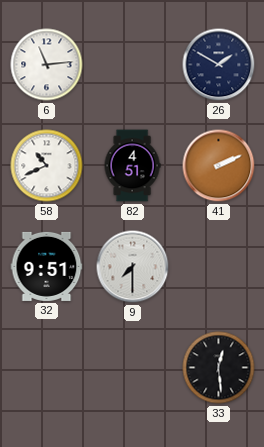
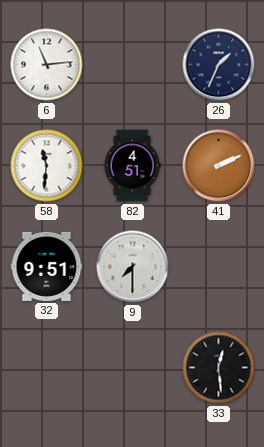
26: 1:50 -> 1:34
58: 10:41 -> 11:31
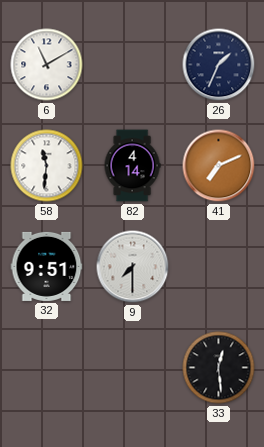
6: 11:14 -> 11:10
82: 4:51 -> 4:14
41: 2:11 -> 7:11
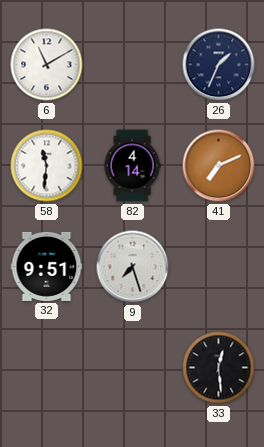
9: 7:30 -> 7:27
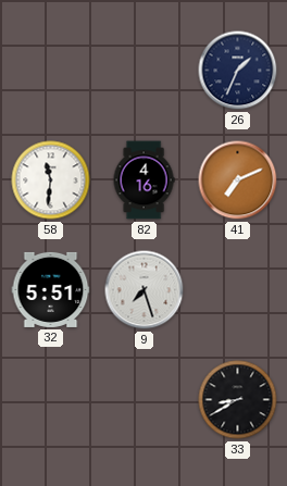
6: 11:10 -> none
82: 4:14 -> 4:16
32: 9:51 -> 5:51
33: 12:29 -> 8:40
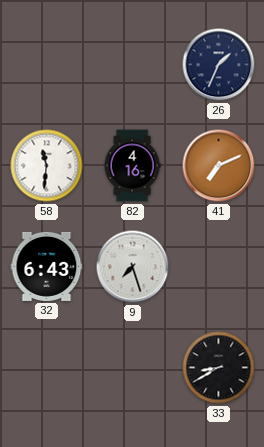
32: 5:51 -> 6:43
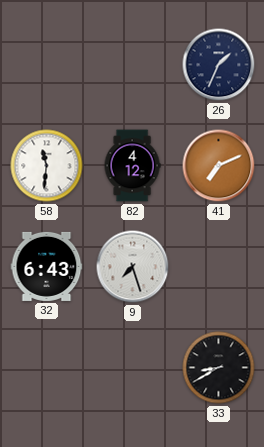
82: 4:16 -> 4:12
